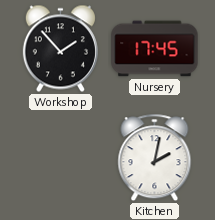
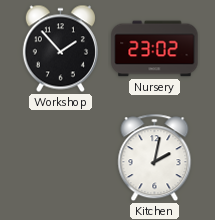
Nursery: 17:45 -> 23:02
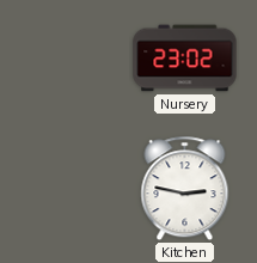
Workshop: 1:53 -> none
Kitchen: 2:02 -> 2:47
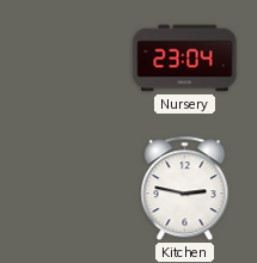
Nursery: 23:02 -> 23:04
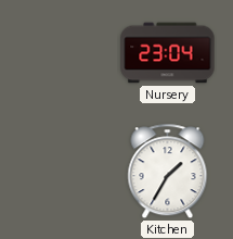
Kitchen: 2:47 -> 1:35
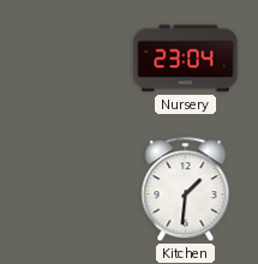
Kitchen: 1:35 -> 1:31
